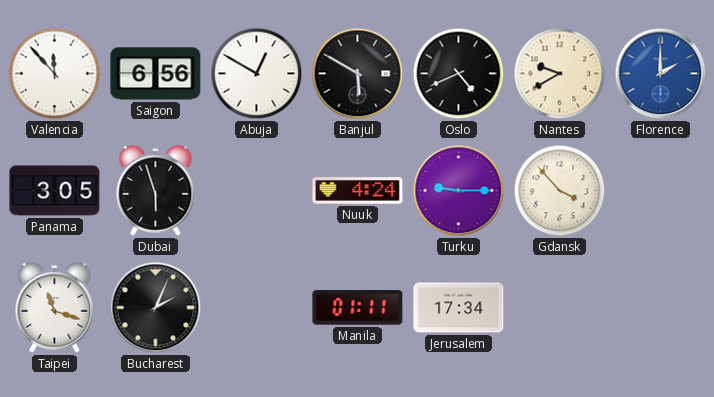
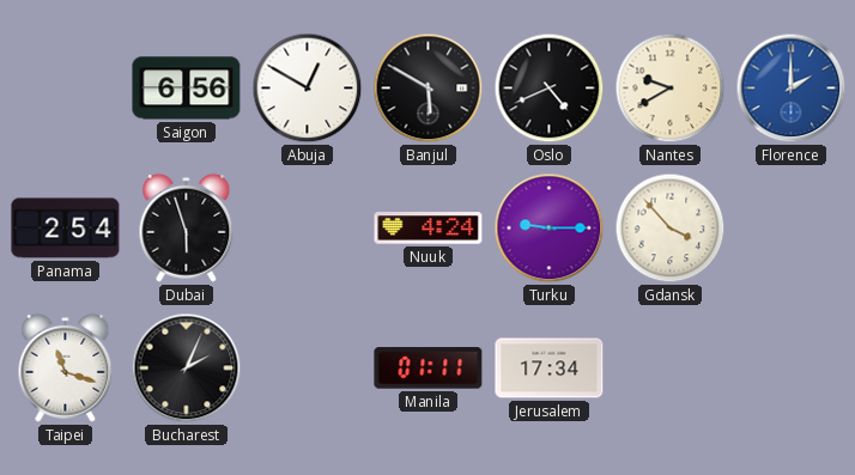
Valencia: 11:53 -> none
Panama: 3:05 -> 2:54
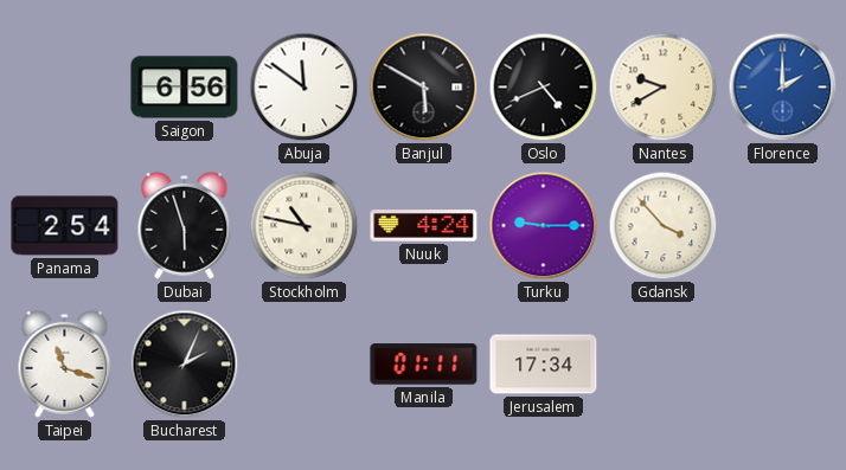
Abuja: 12:50 -> 11:51
Stockholm: none -> 10:47
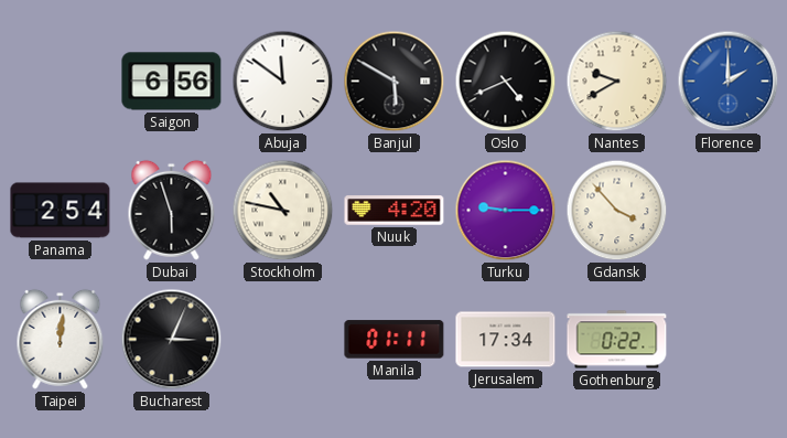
Nuuk: 4:24 -> 4:20
Taipei: 11:18 -> 12:01
Bucharest: 2:04 -> 3:04
Gothenburg: none -> 0:22
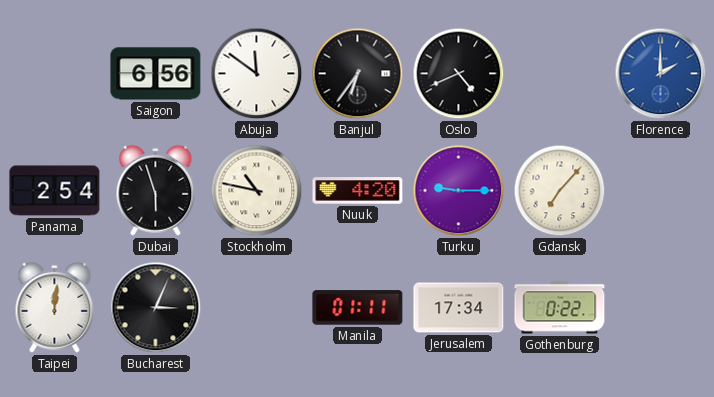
Banjul: 5:50 -> 6:36
Nantes: 9:40 -> none
Gdansk: 3:53 -> 7:07
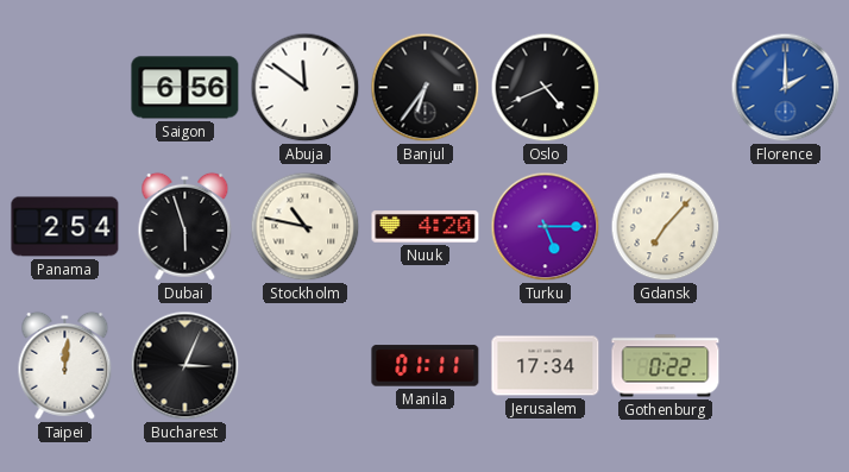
Turku: 9:15 -> 5:15
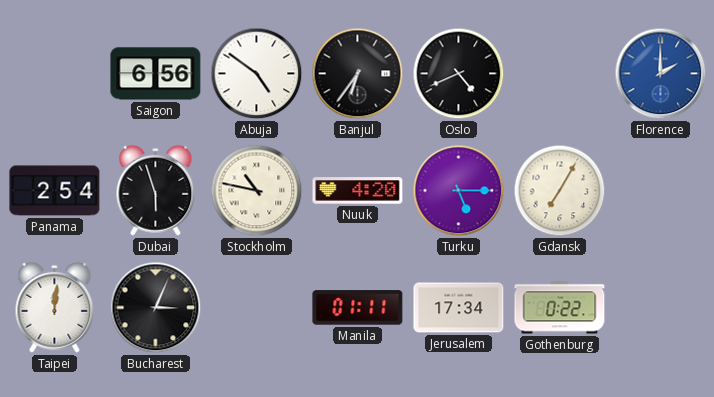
Abuja: 11:51 -> 4:51
Gdansk: 7:07 -> 7:05
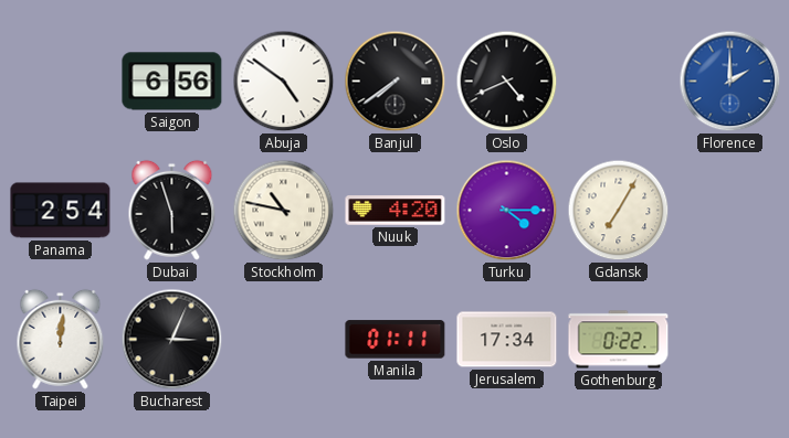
Banjul: 6:36 -> 7:39
Turku: 5:15 -> 4:15
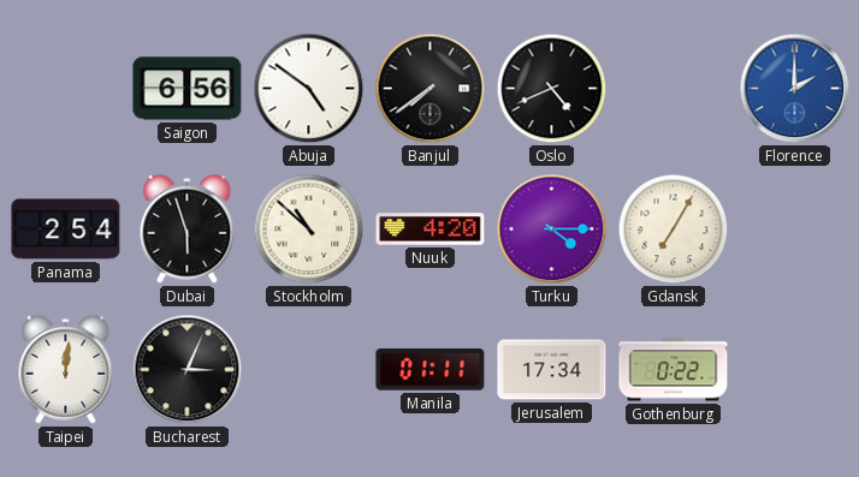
Stockholm: 10:47 -> 10:52
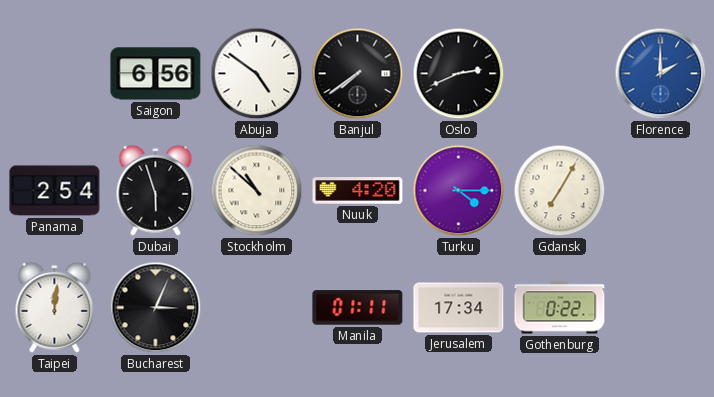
Oslo: 4:41 -> 2:41
